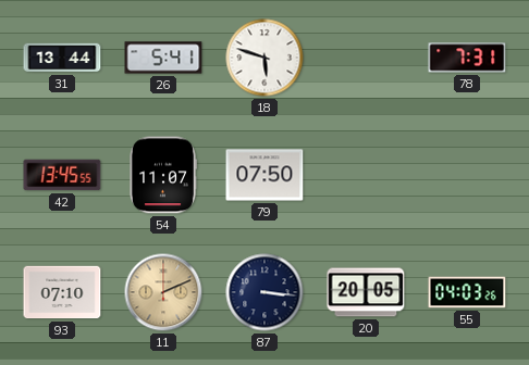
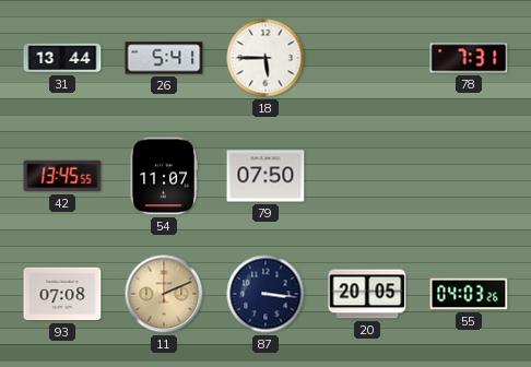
18: 5:48 -> 5:45
93: 07:10 -> 07:08
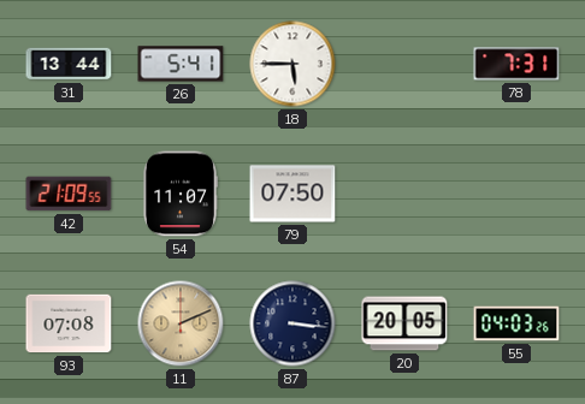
42: 13:45 -> 21:09
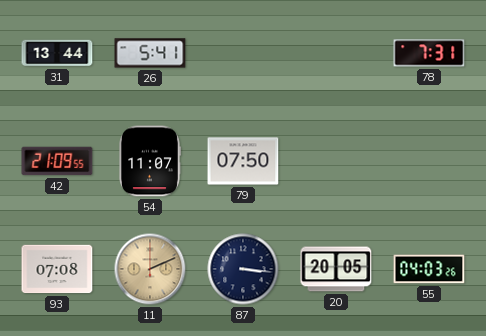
18: 5:45 -> none
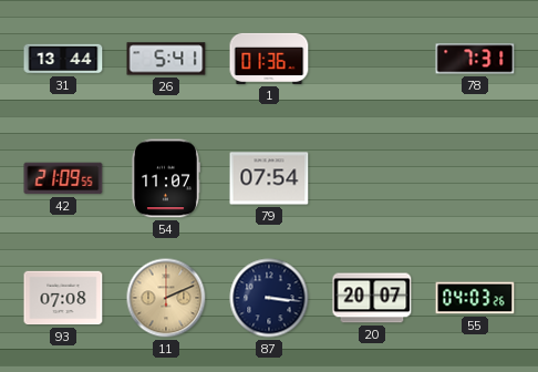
1: none -> 01:36
79: 07:50 -> 07:54
20: 20:05 -> 20:07
